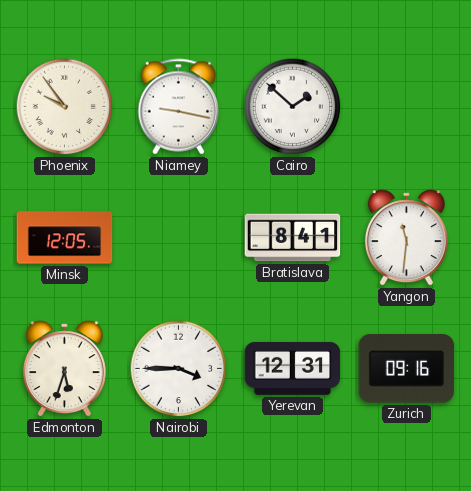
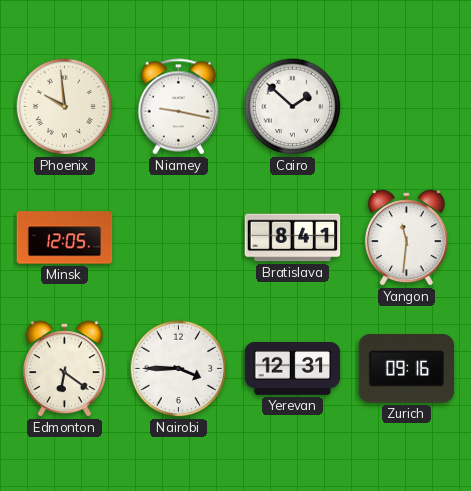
Phoenix: 9:54 -> 9:59
Edmonton: 5:33 -> 6:21
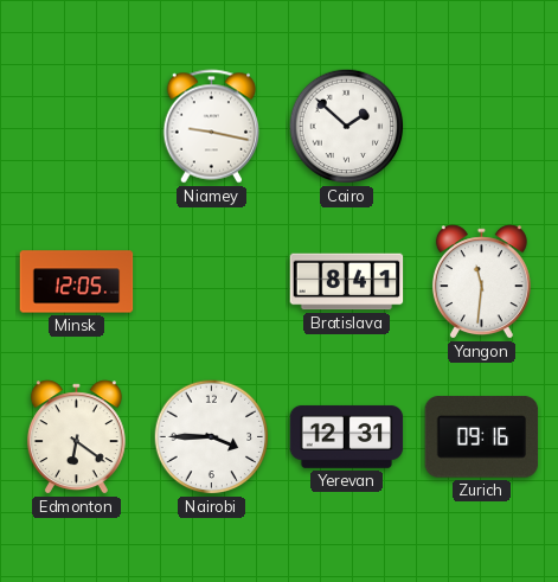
Phoenix: 9:59 -> none
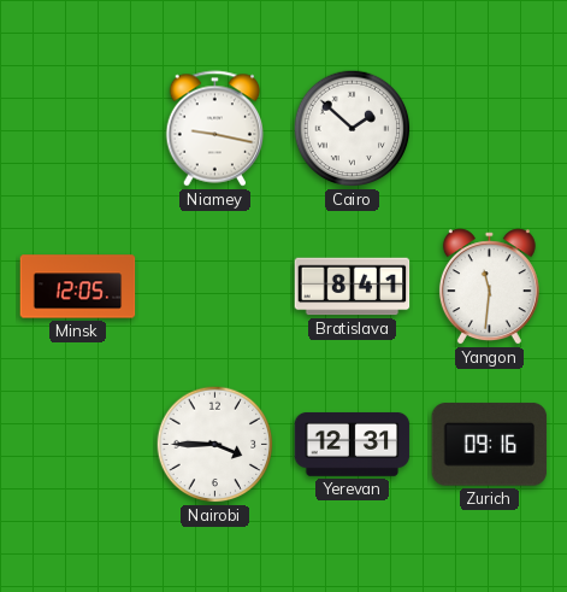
Edmonton: 6:21 -> none
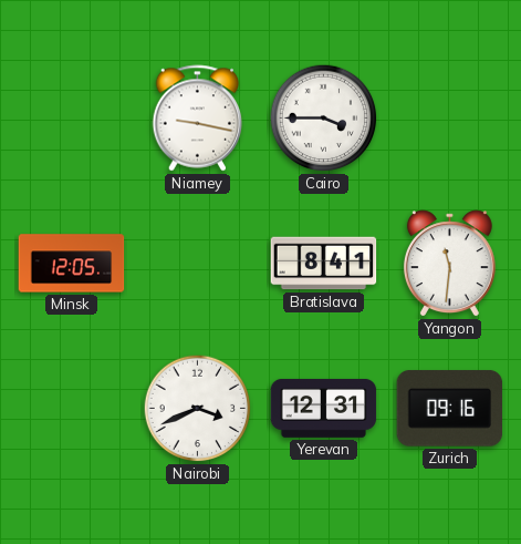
Cairo: 1:52 -> 3:45
Nairobi: 3:45 -> 3:41
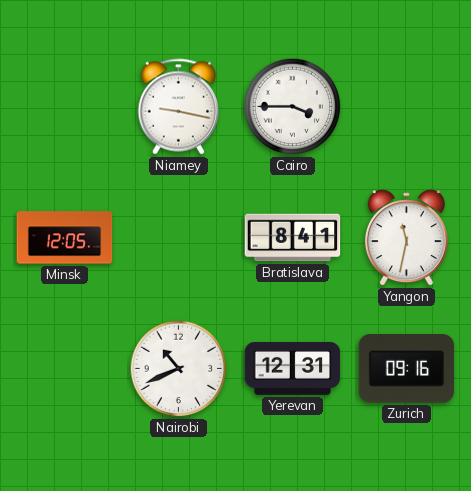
Yangon: 11:31 -> 11:32
Nairobi: 3:41 -> 10:41
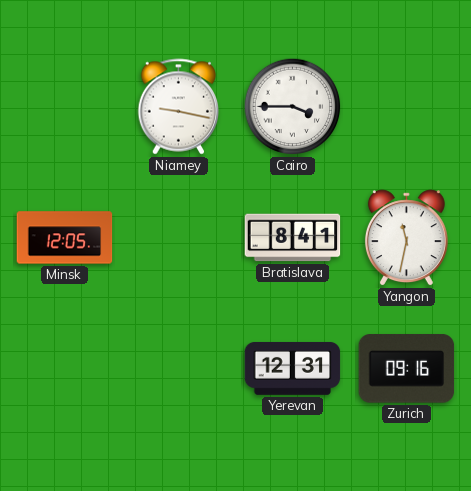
Nairobi: 10:41 -> none
